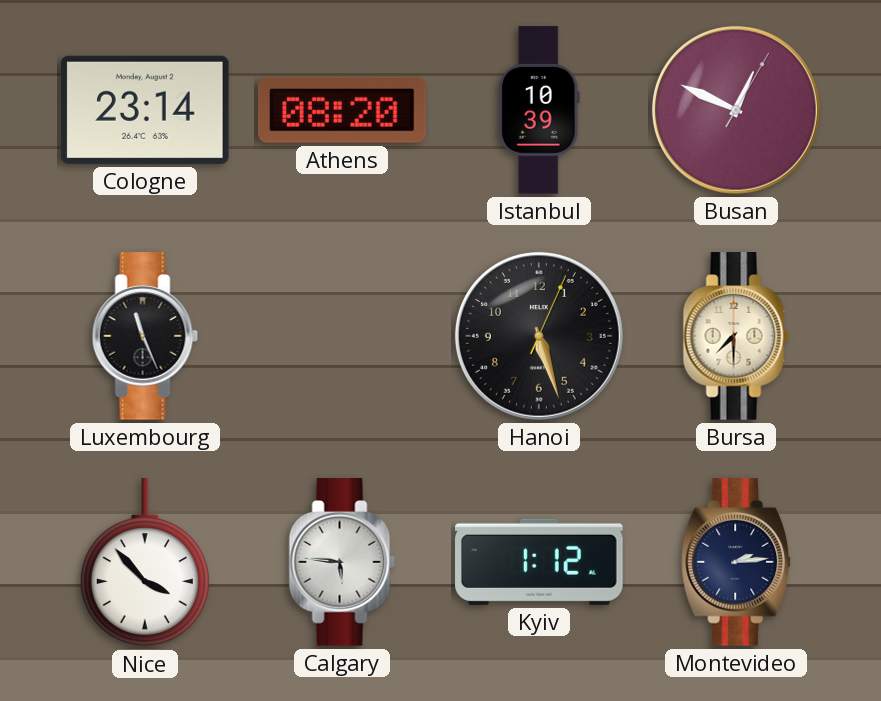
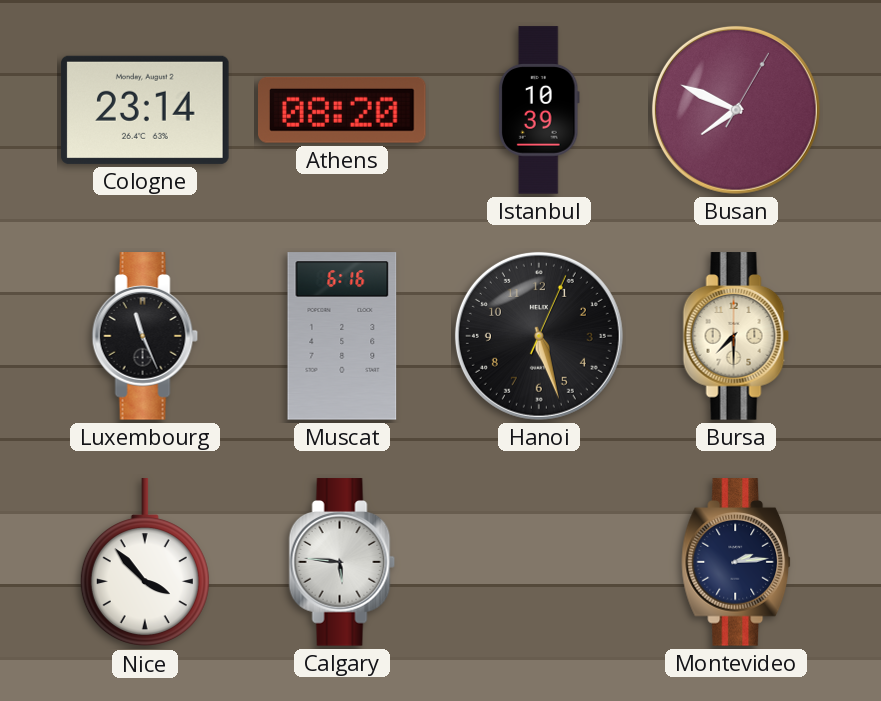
Busan: 12:49 -> 7:49
Muscat: none -> 6:16
Kyiv: 1:12 -> none
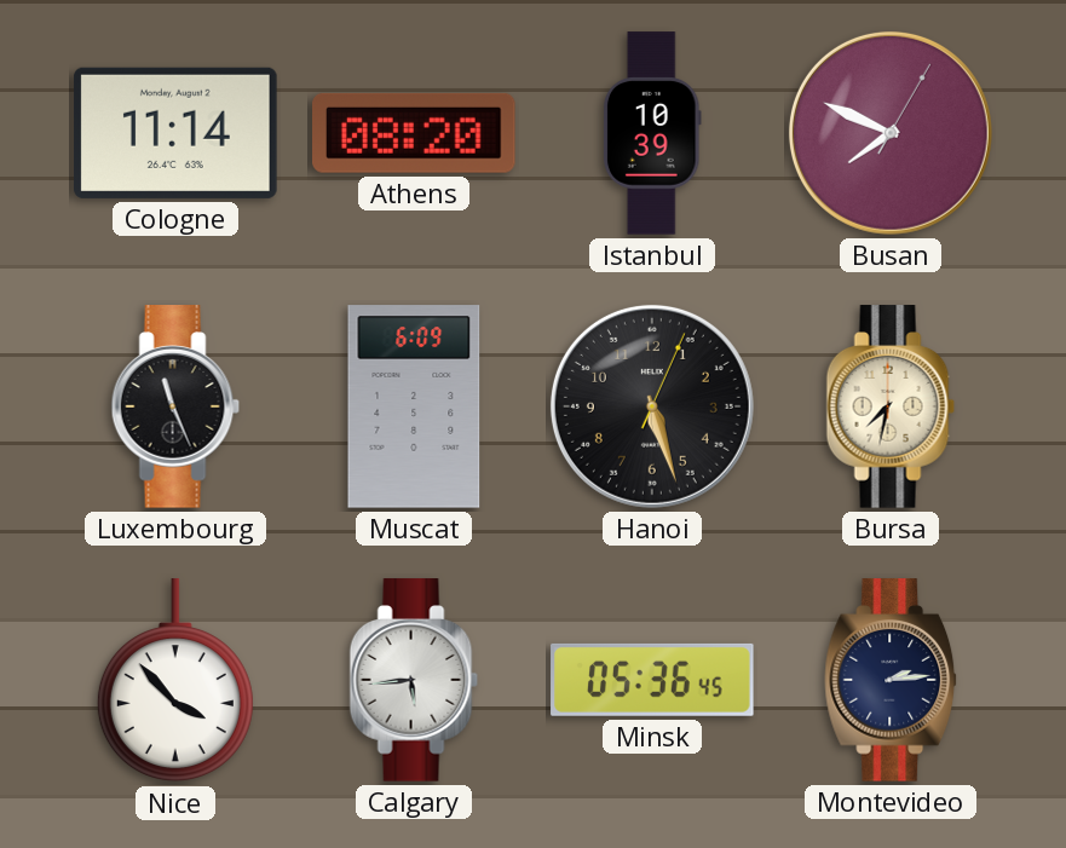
Cologne: 23:14 -> 11:14
Muscat: 6:16 -> 6:09
Bursa: 7:30 -> 7:32
Calgary: 5:46 -> 5:44
Minsk: none -> 05:36
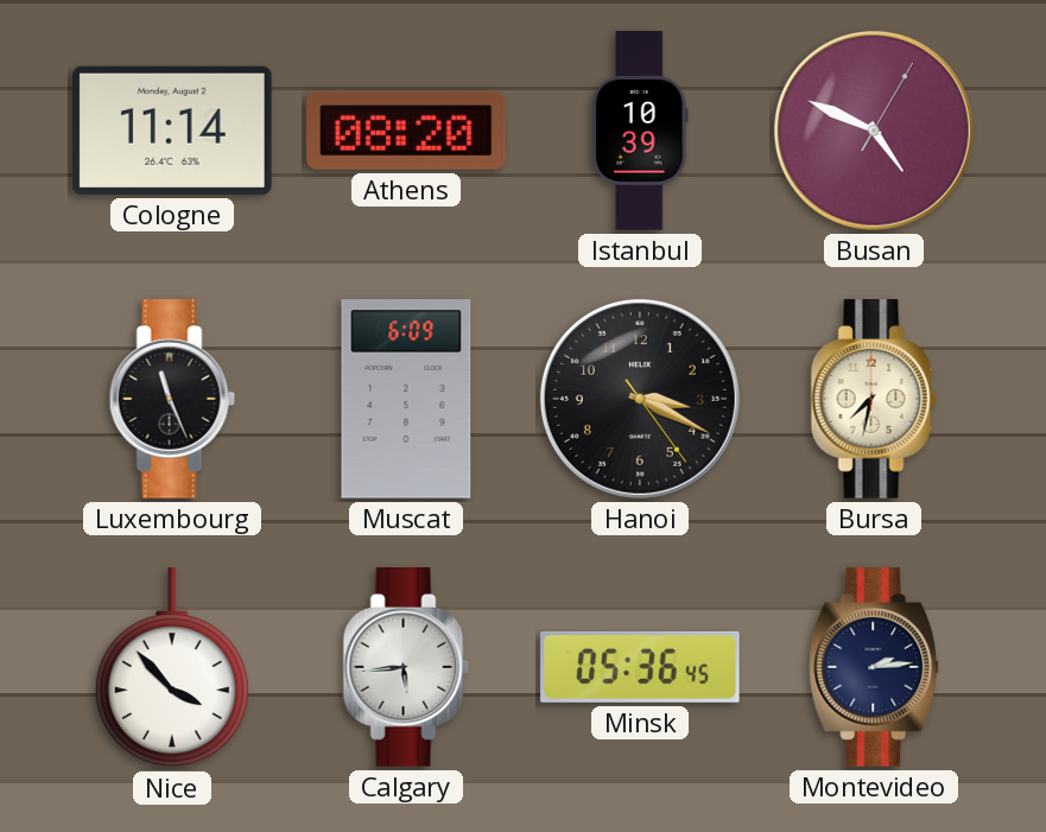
Busan: 7:49 -> 4:49
Hanoi: 5:27 -> 3:19
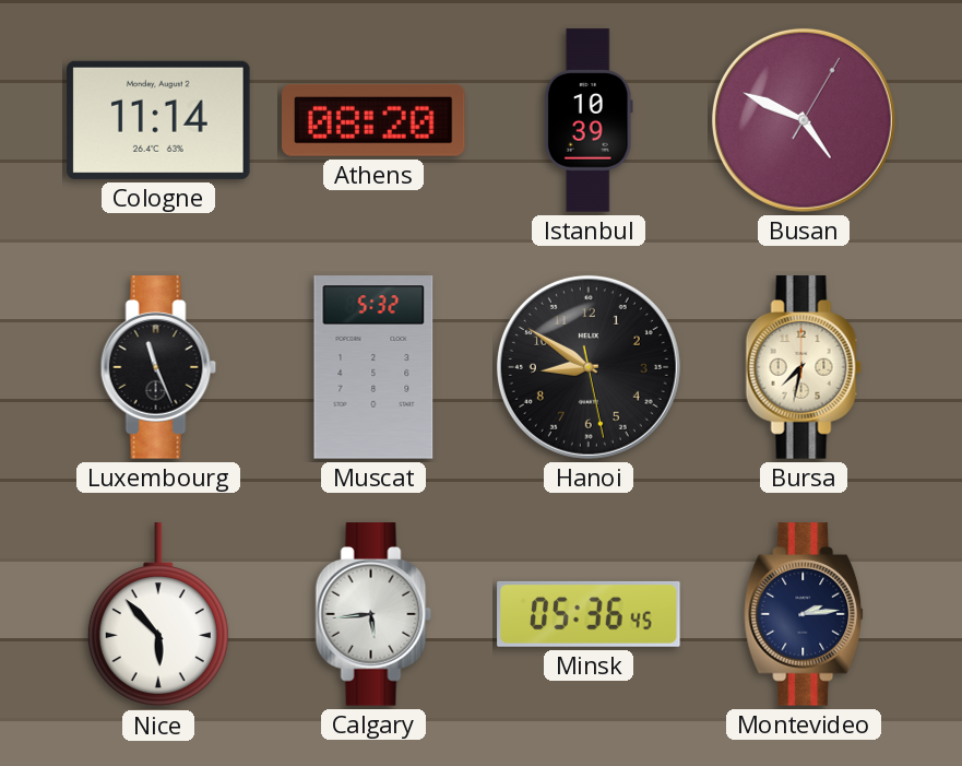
Muscat: 6:09 -> 5:32
Hanoi: 3:19 -> 8:50
Nice: 3:53 -> 5:53
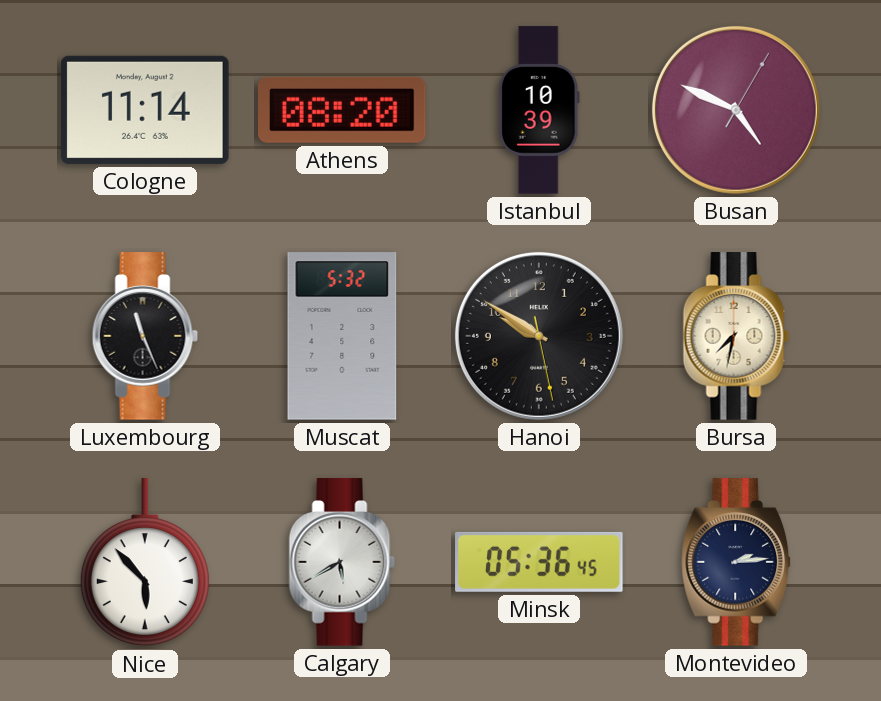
Hanoi: 8:50 -> 9:50
Calgary: 5:44 -> 5:40
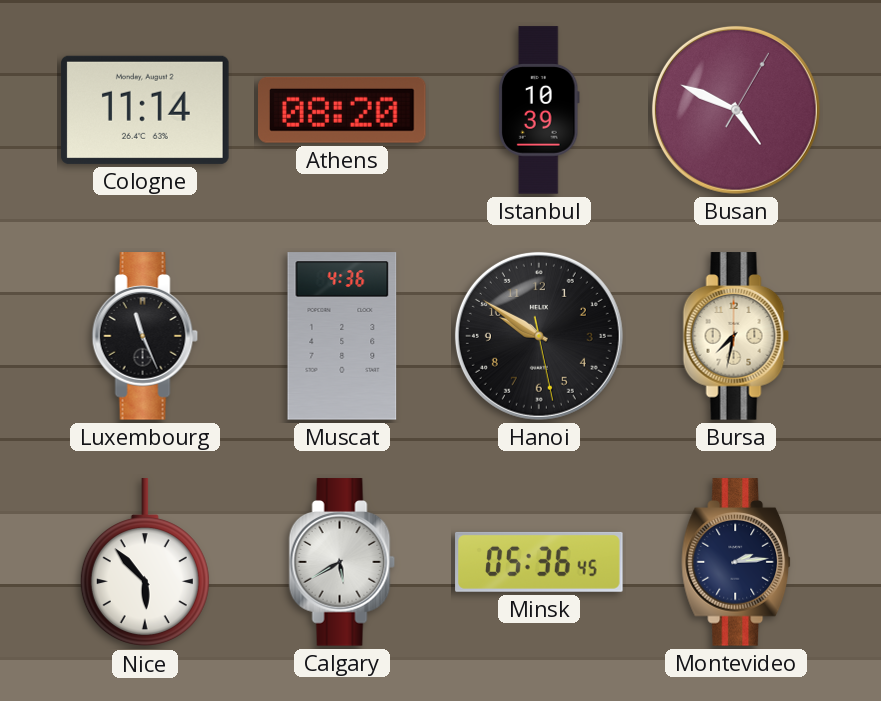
Muscat: 5:32 -> 4:36
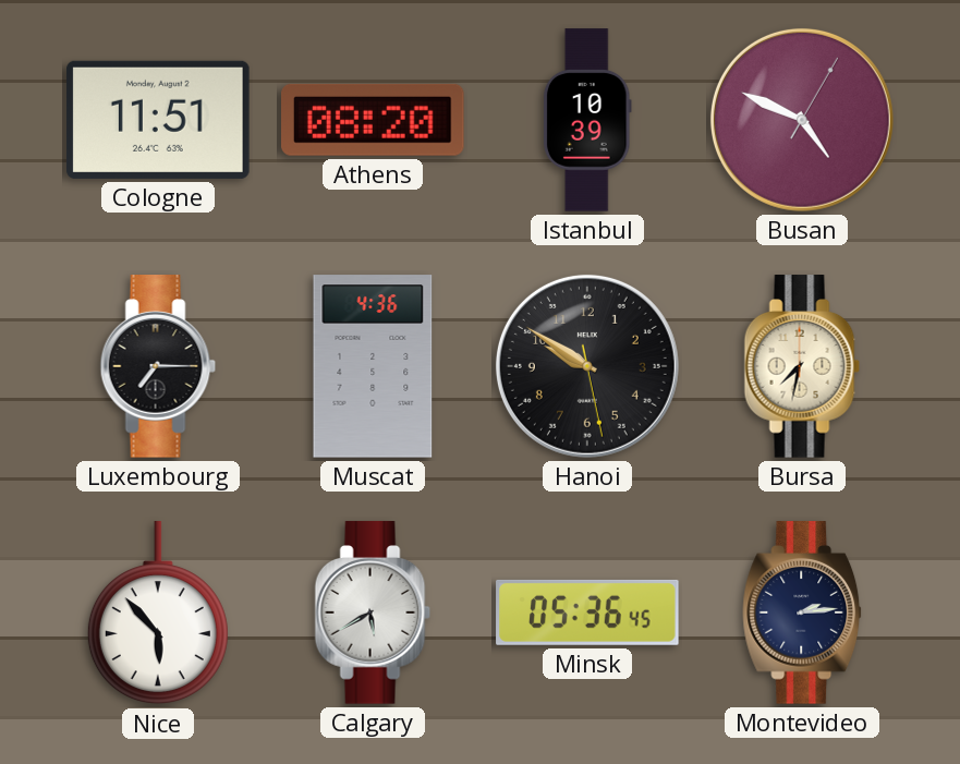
Cologne: 11:14 -> 11:51
Luxembourg: 11:26 -> 7:15
